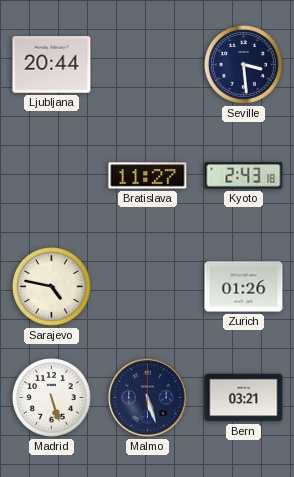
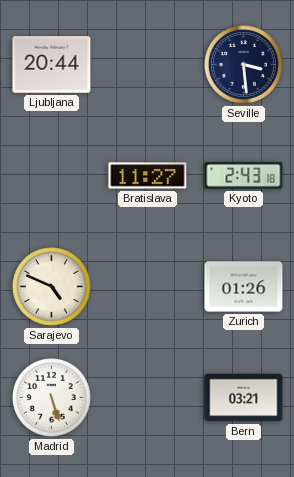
Sarajevo: 4:47 -> 4:49
Malmo: 5:27 -> none
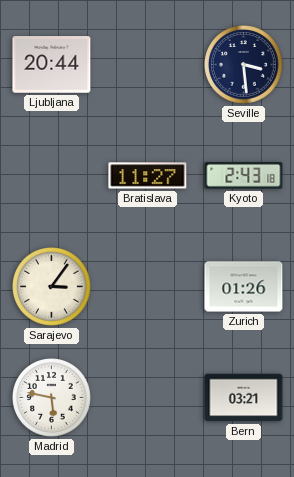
Sarajevo: 4:49 -> 3:06
Madrid: 5:27 -> 5:47
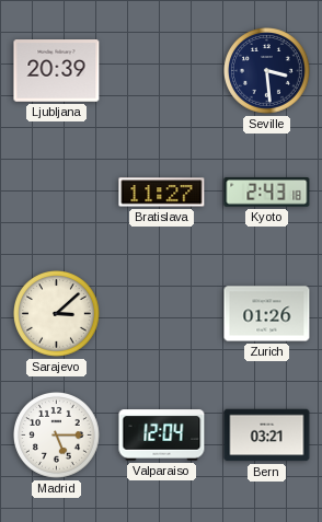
Ljubljana: 20:44 -> 20:39
Sarajevo: 3:06 -> 3:08
Madrid: 5:47 -> 5:15
Valparaiso: none -> 12:04
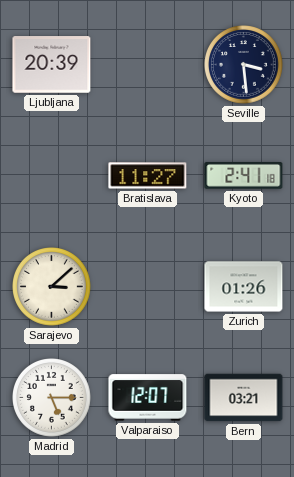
Kyoto: 2:43 -> 2:41
Valparaiso: 12:04 -> 12:07
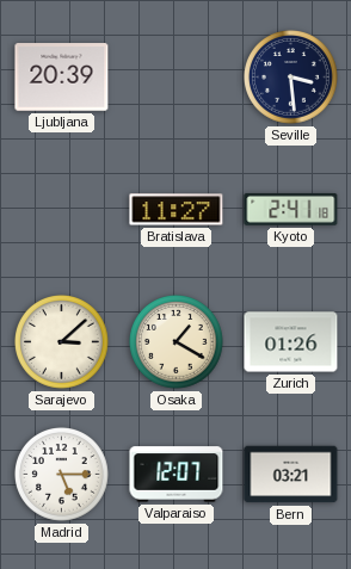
Osaka: none -> 1:20
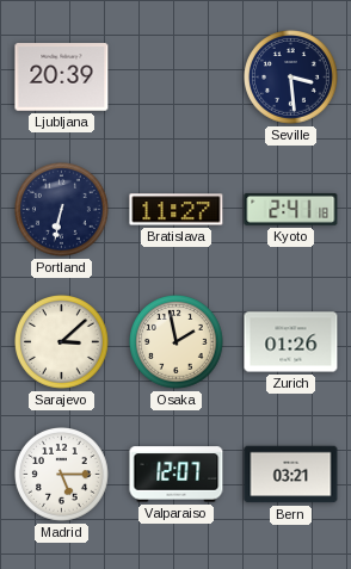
Portland: none -> 6:32
Osaka: 1:20 -> 1:58
